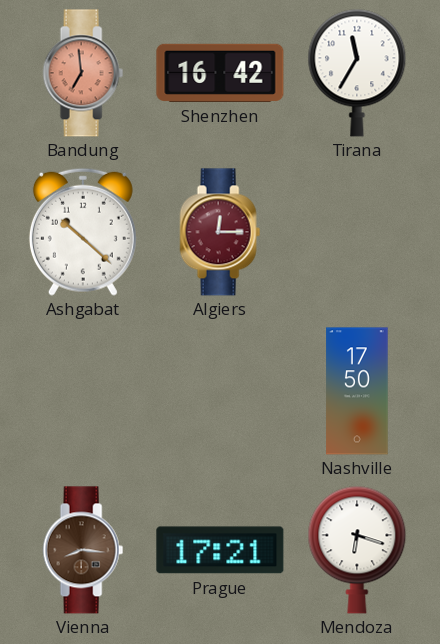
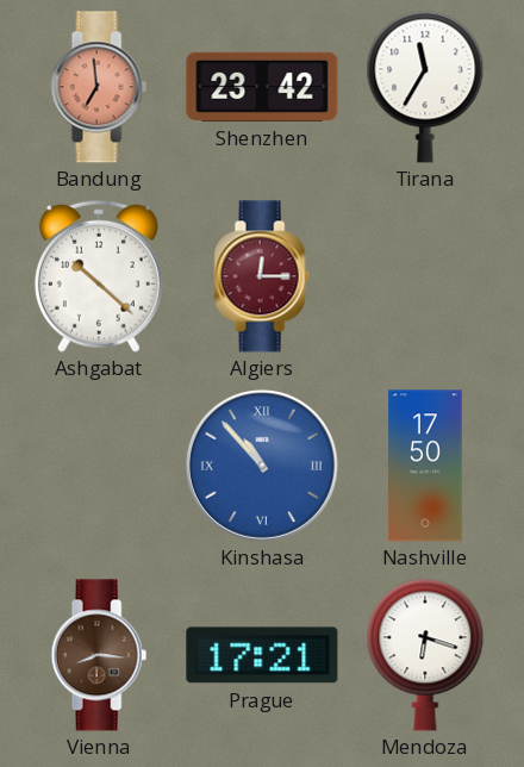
Shenzhen: 16:42 -> 23:42
Kinshasa: none -> 10:53
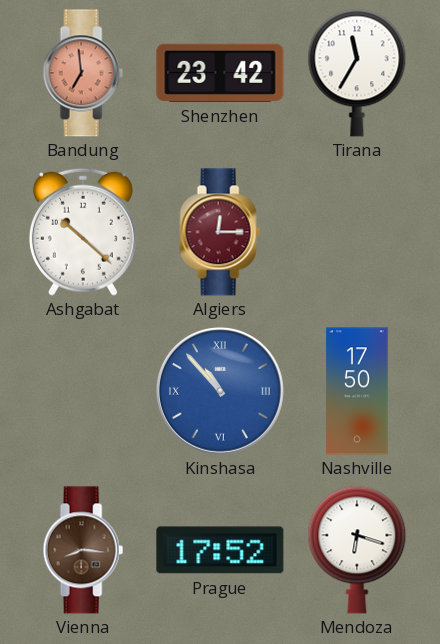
Prague: 17:21 -> 17:52
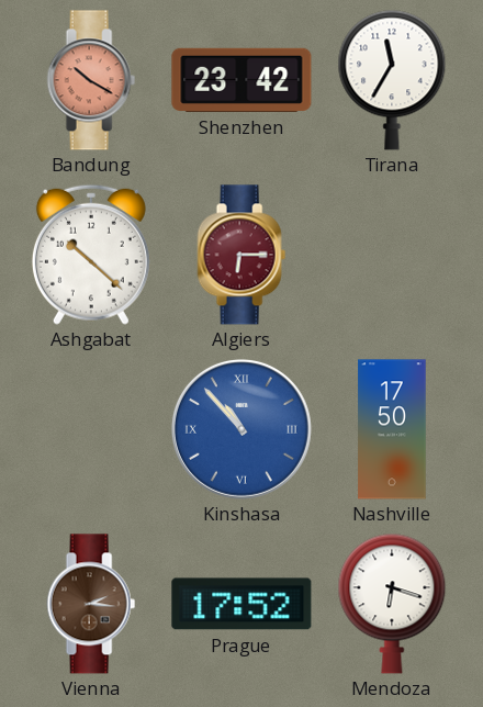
Bandung: 6:59 -> 10:20
Algiers: 12:15 -> 6:15
Vienna: 8:16 -> 2:16
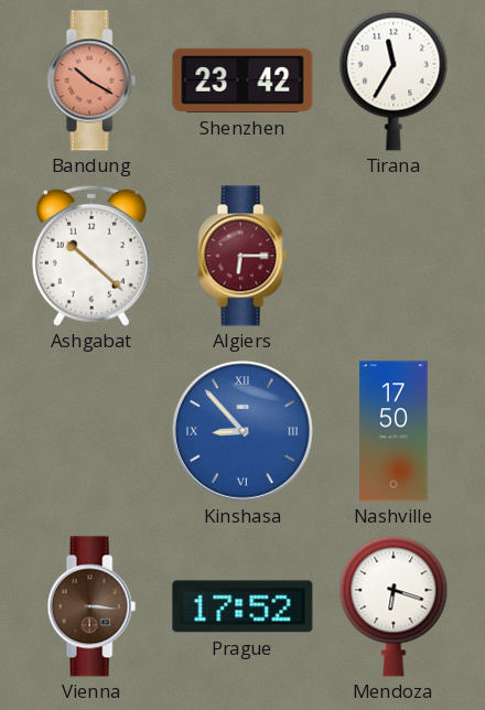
Kinshasa: 10:53 -> 8:53
Vienna: 2:16 -> 3:16
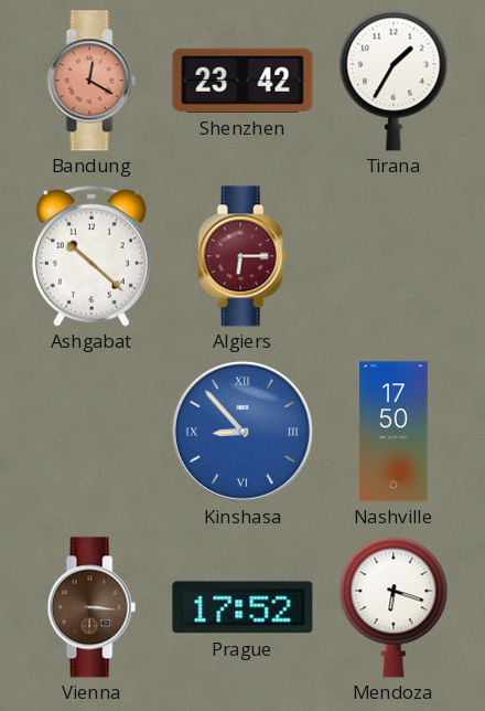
Bandung: 10:20 -> 12:20
Tirana: 11:35 -> 1:35
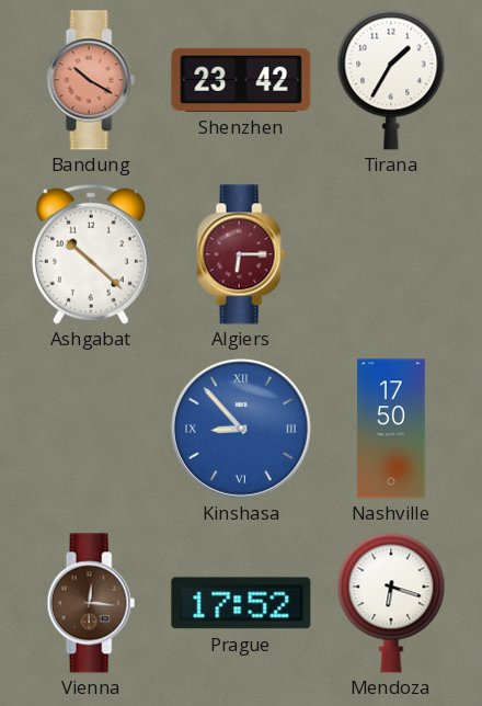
Bandung: 12:20 -> 10:20
Vienna: 3:16 -> 12:16
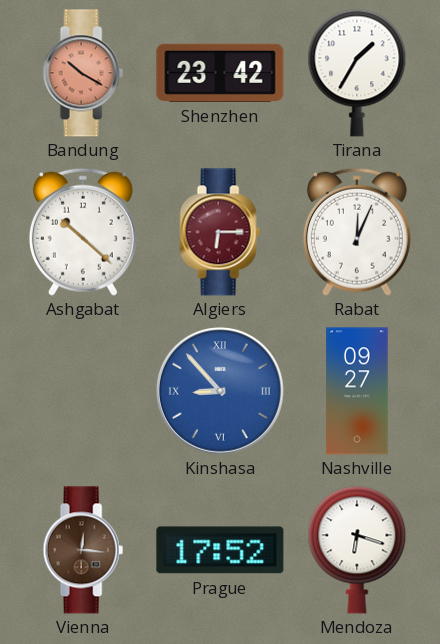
Rabat: none -> 12:04
Nashville: 17:50 -> 09:27
